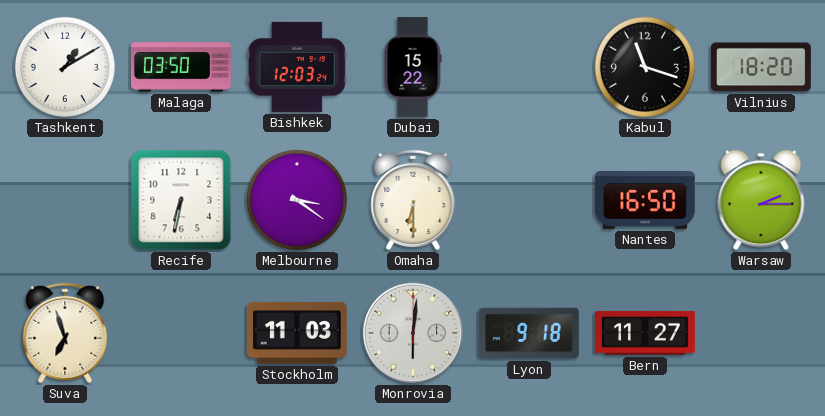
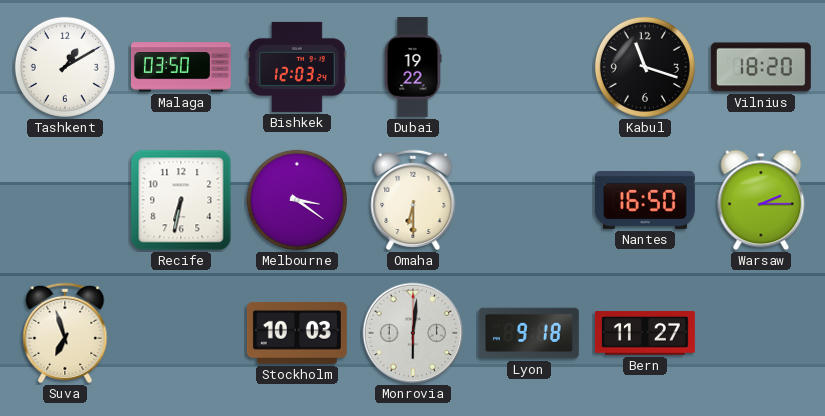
Dubai: 15:22 -> 19:22
Stockholm: 11:03 -> 10:03
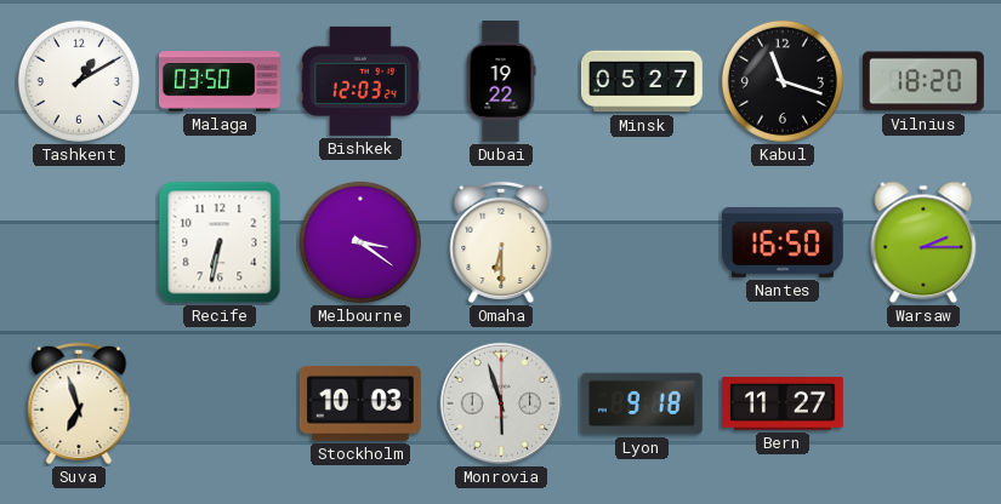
Minsk: none -> 05:27
Monrovia: 6:01 -> 5:57
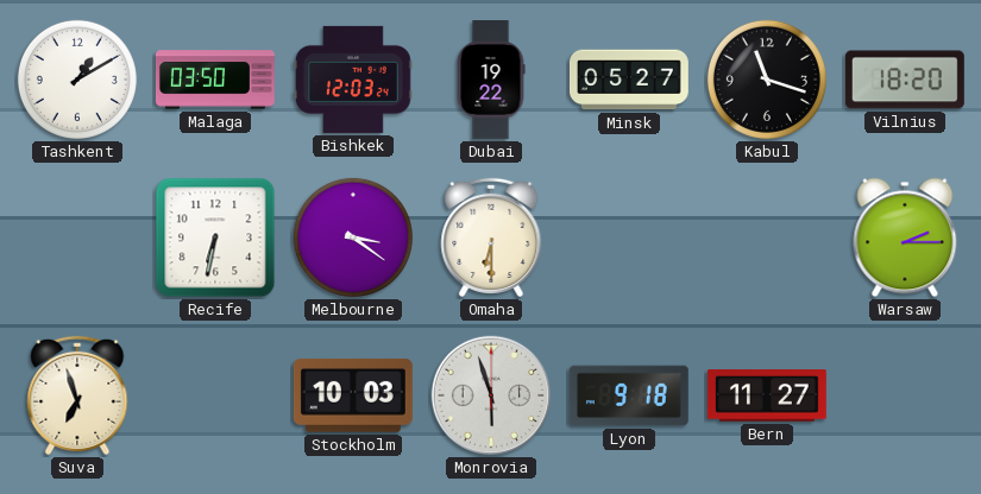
Nantes: 16:50 -> none
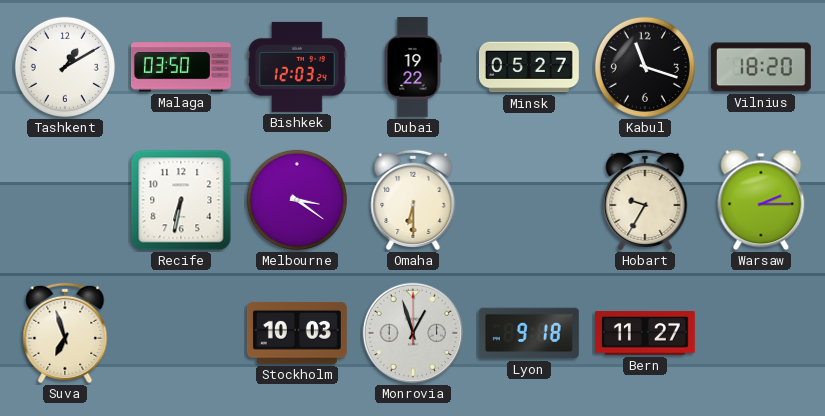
Hobart: none -> 9:35
Monrovia: 5:57 -> 12:57
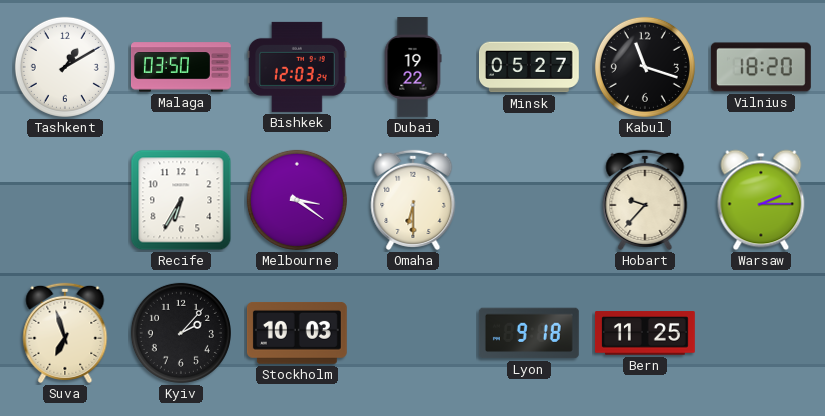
Recife: 6:32 -> 6:35
Hobart: 9:35 -> 9:37
Kyiv: none -> 2:07
Monrovia: 12:57 -> none
Bern: 11:27 -> 11:25
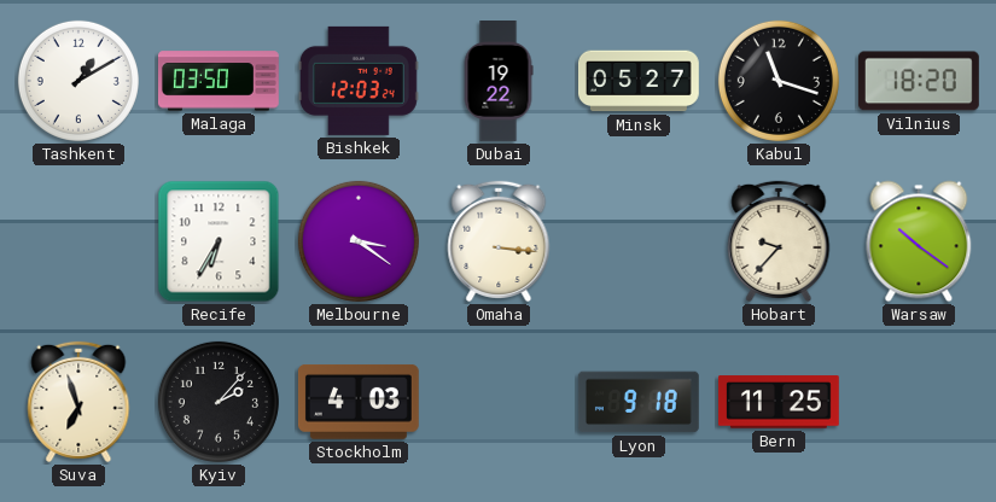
Omaha: 6:30 -> 3:16
Warsaw: 2:15 -> 10:21
Stockholm: 10:03 -> 4:03
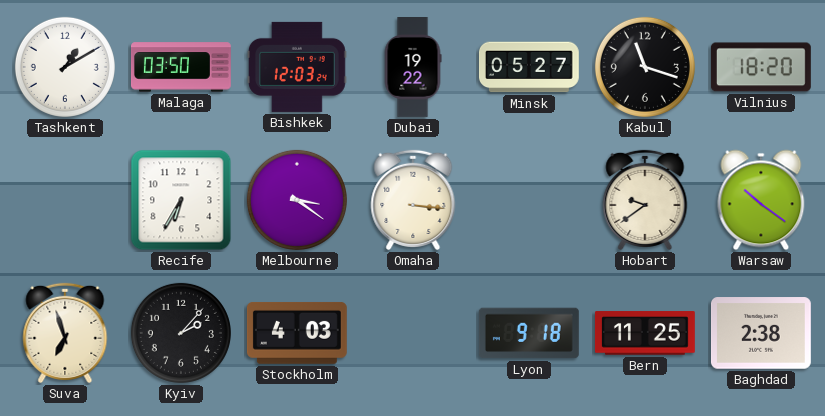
Hobart: 9:37 -> 9:39
Baghdad: none -> 2:38
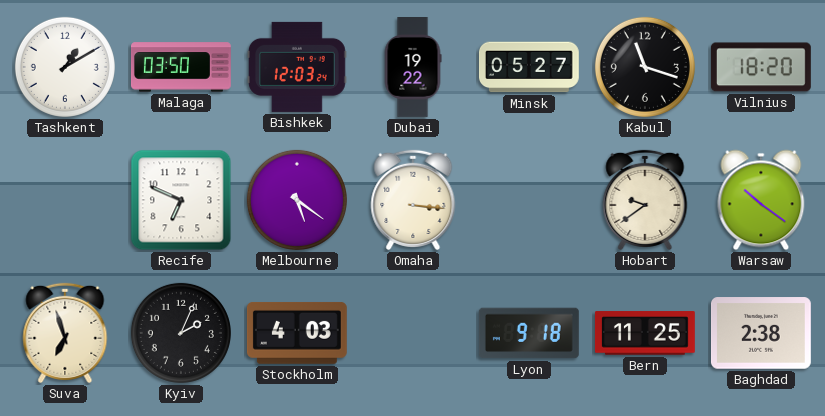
Recife: 6:35 -> 6:49
Melbourne: 3:21 -> 5:21
Kyiv: 2:07 -> 2:04
